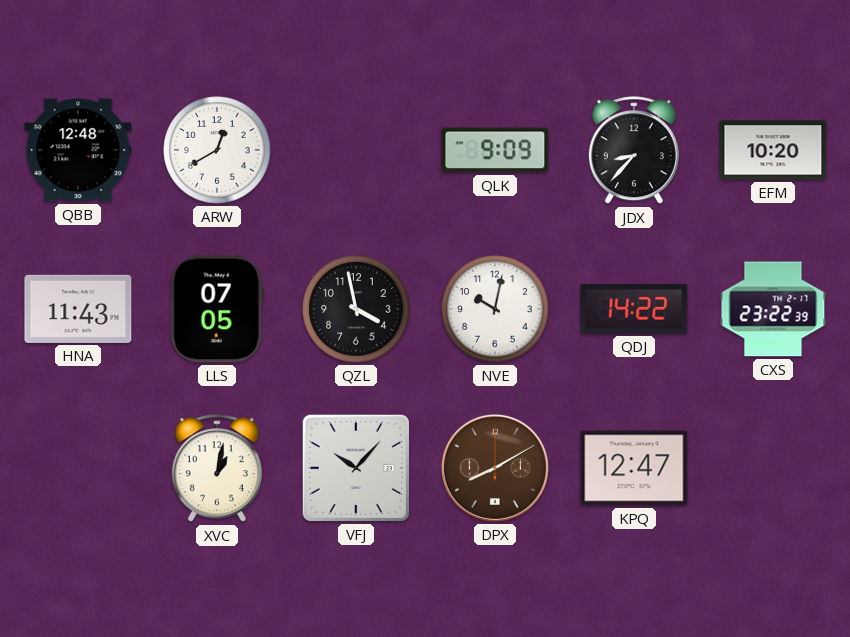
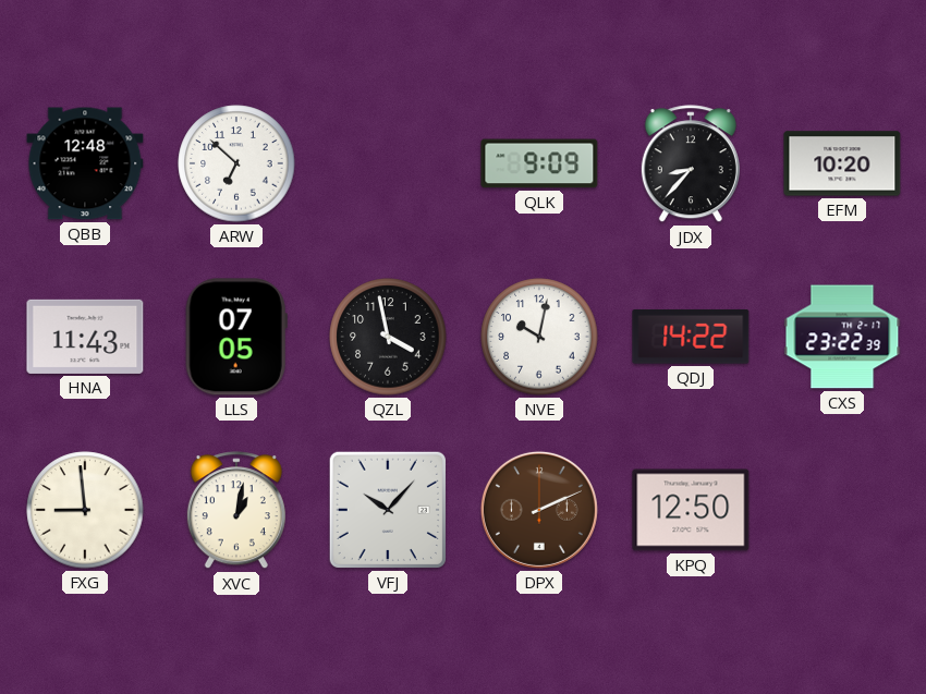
ARW: 12:40 -> 6:52
FXG: none -> 8:59
DPX: 8:10 -> 2:11
KPQ: 12:47 -> 12:50
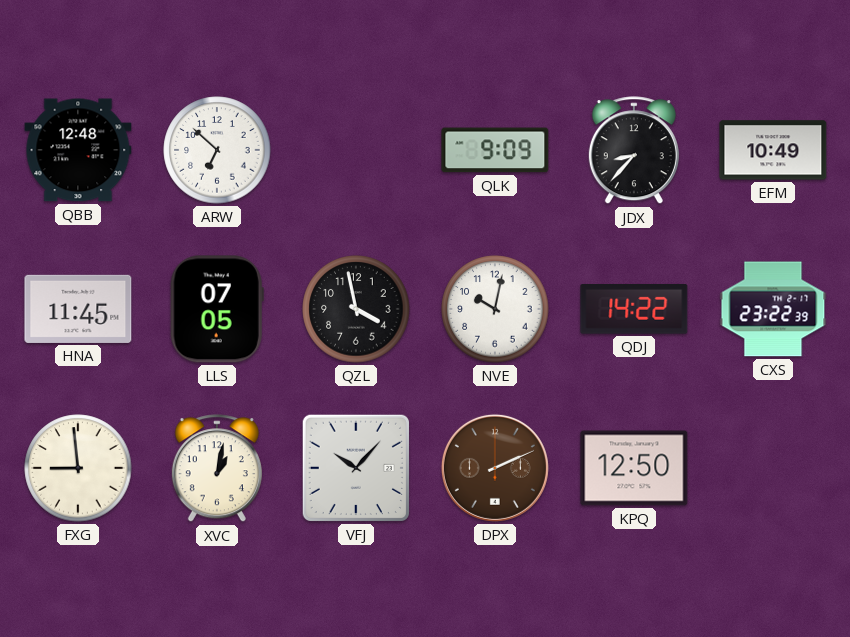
EFM: 10:20 -> 10:49
HNA: 11:43 -> 11:45
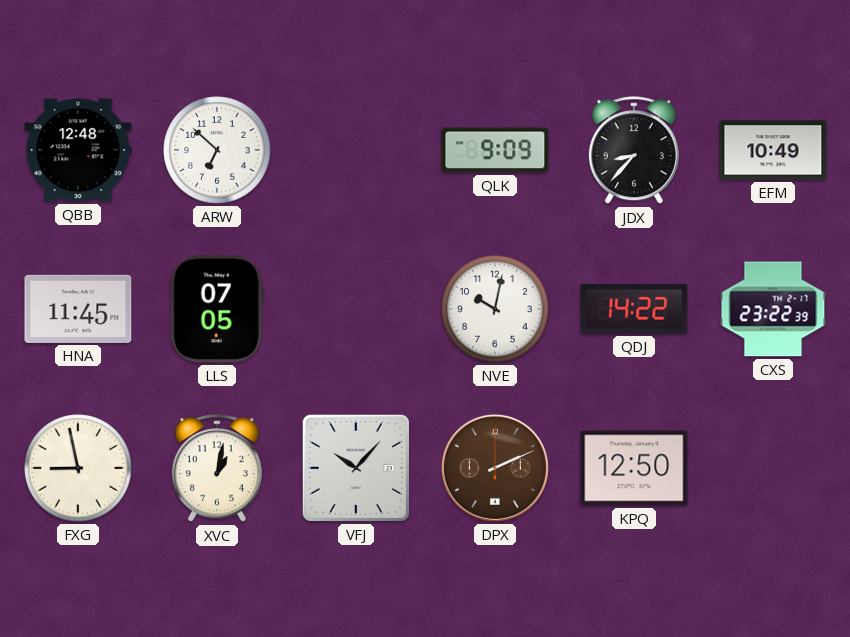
QZL: 3:58 -> none
FXG: 8:59 -> 8:58
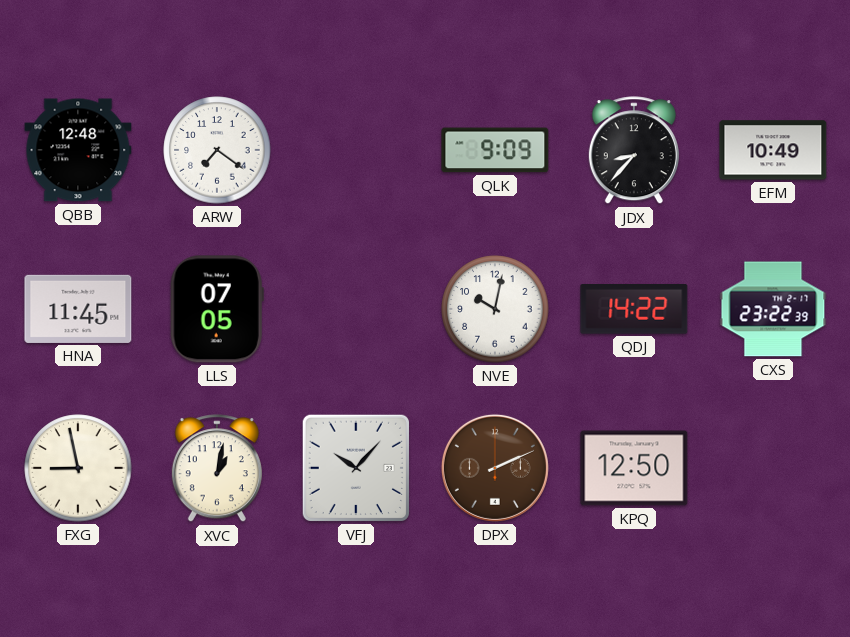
ARW: 6:52 -> 7:21
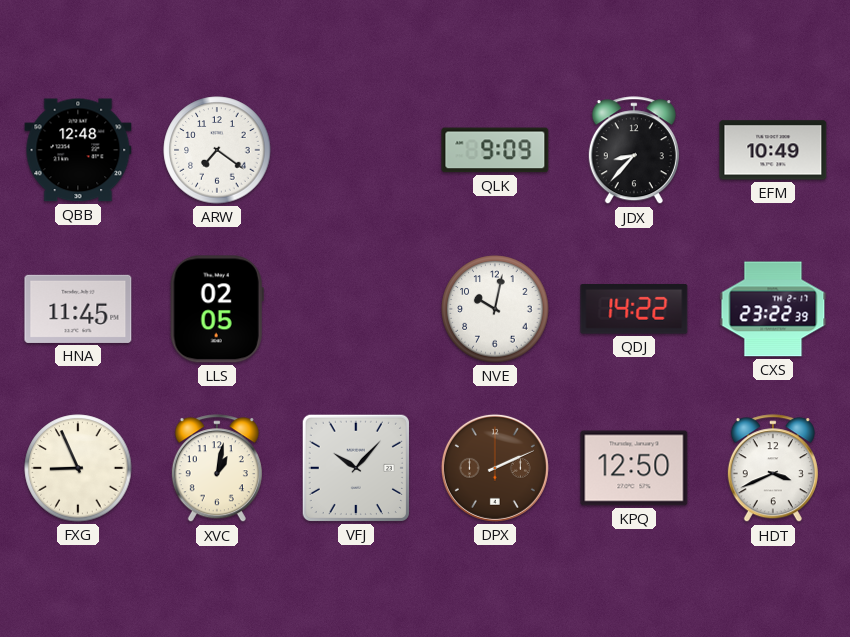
LLS: 07:05 -> 02:05
FXG: 8:58 -> 8:56
HDT: none -> 3:41
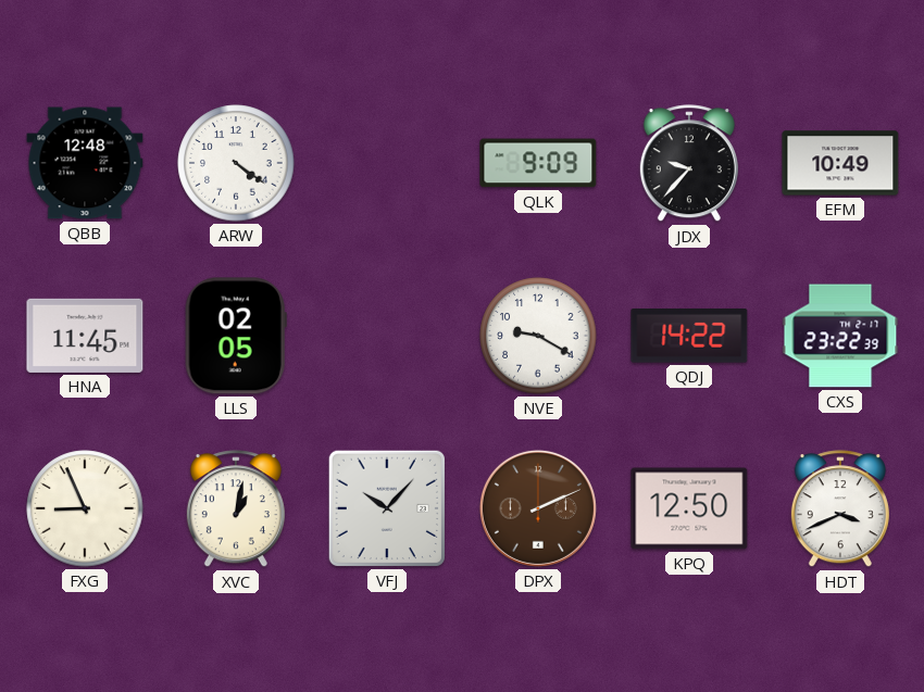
ARW: 7:21 -> 4:21
JDX: 8:37 -> 9:37
NVE: 10:02 -> 9:20
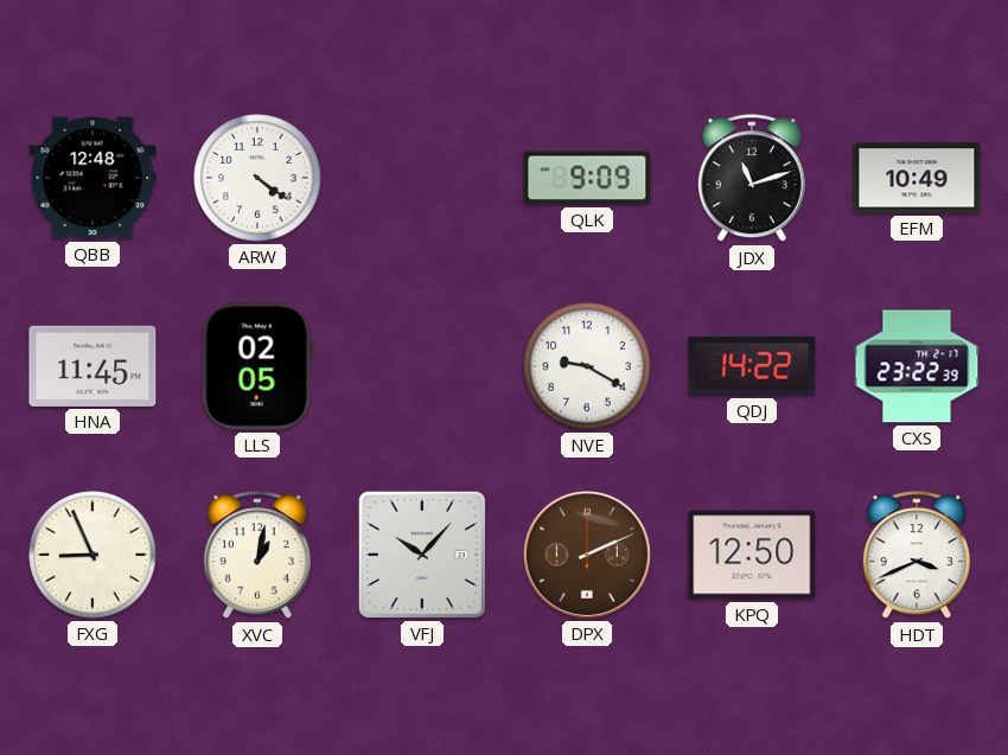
JDX: 9:37 -> 11:12
